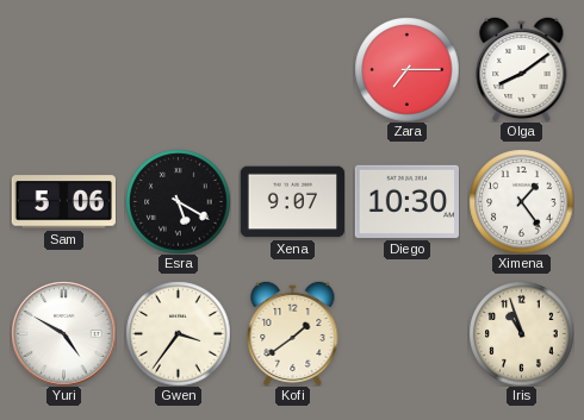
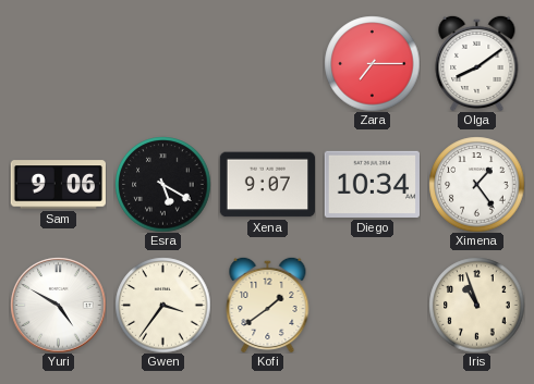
Sam: 5:06 -> 9:06
Diego: 10:30 -> 10:34
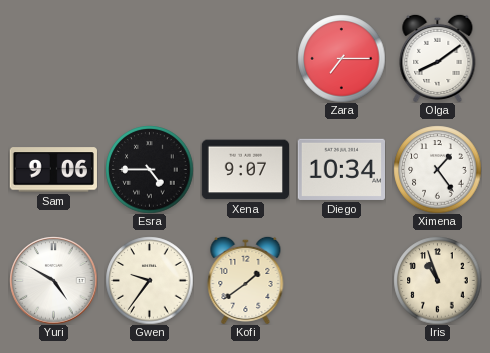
Esra: 5:20 -> 4:45
Gwen: 3:36 -> 9:36
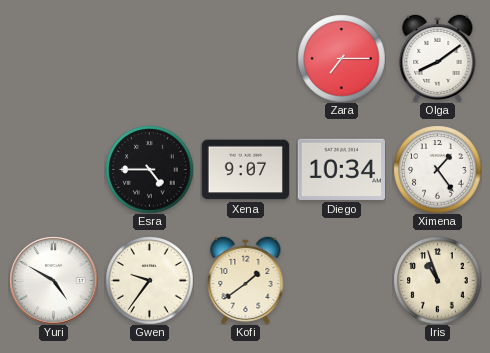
Sam: 9:06 -> none
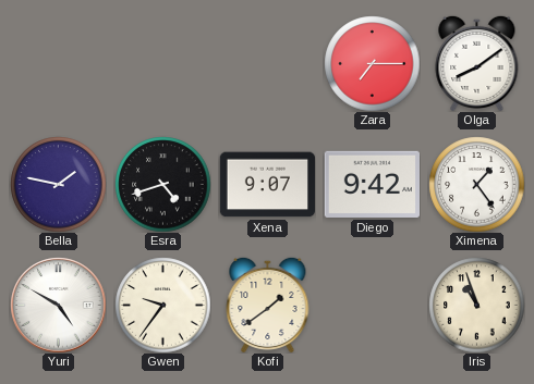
Bella: none -> 1:47
Esra: 4:45 -> 4:42
Diego: 10:34 -> 9:42
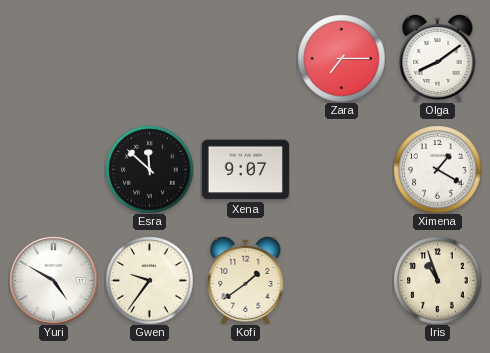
Bella: 1:47 -> none
Esra: 4:42 -> 11:52
Diego: 9:42 -> none
Ximena: 1:24 -> 1:20
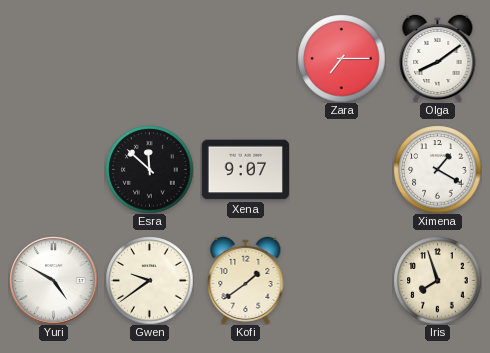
Gwen: 9:36 -> 9:39
Iris: 10:57 -> 7:57
